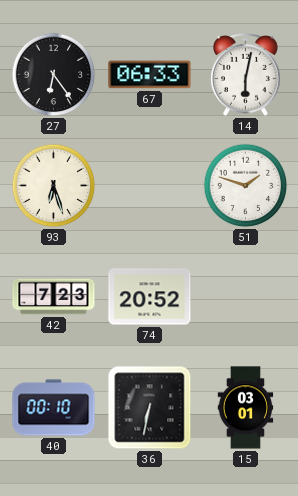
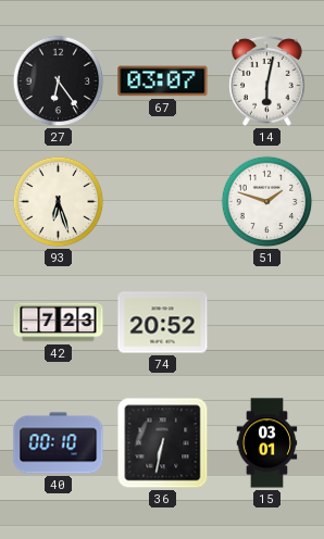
67: 06:33 -> 03:07
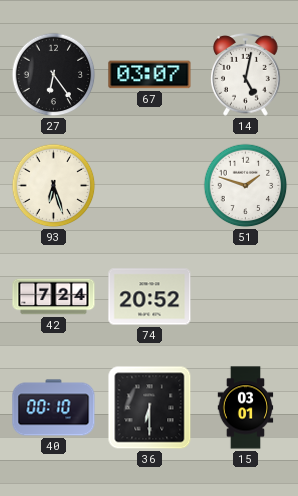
14: 6:02 -> 5:02
42: 7:23 -> 7:24
36: 6:32 -> 6:30
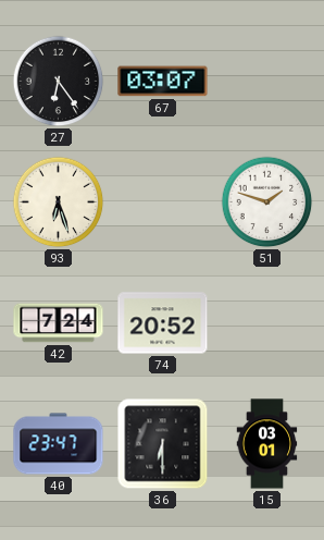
14: 5:02 -> none
40: 00:10 -> 23:47
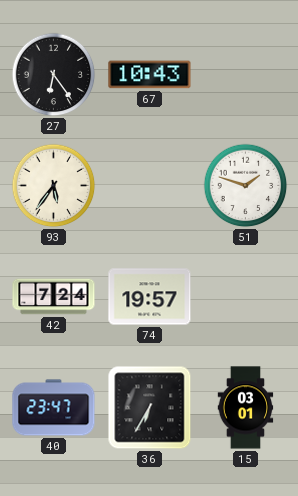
67: 03:07 -> 10:43
93: 6:27 -> 5:36
74: 20:52 -> 19:57
36: 6:30 -> 6:35
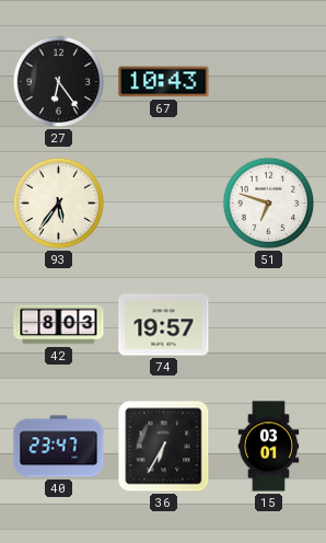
51: 1:48 -> 6:48
42: 7:24 -> 8:03
